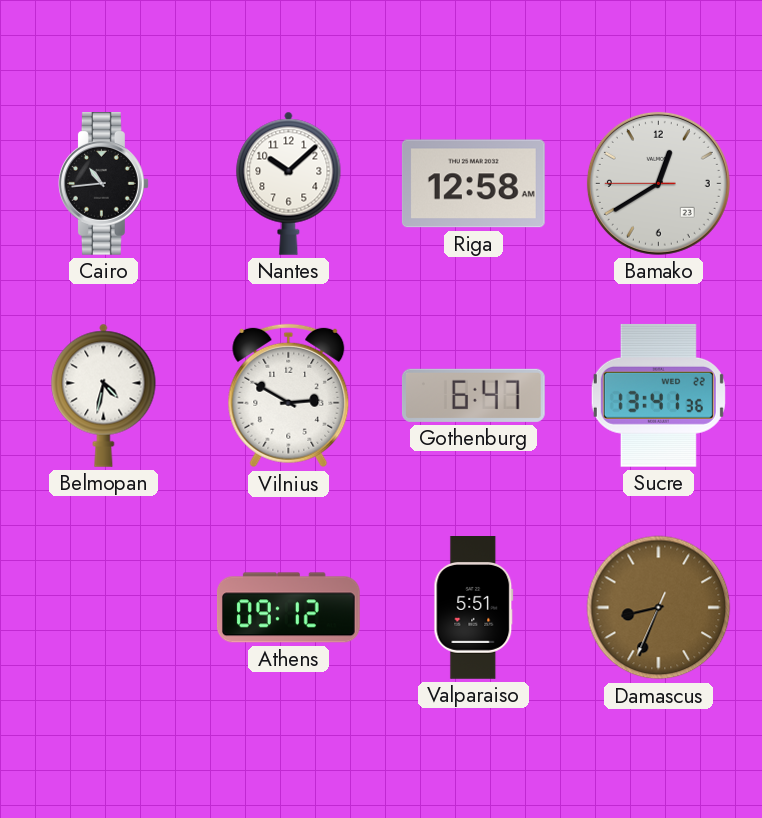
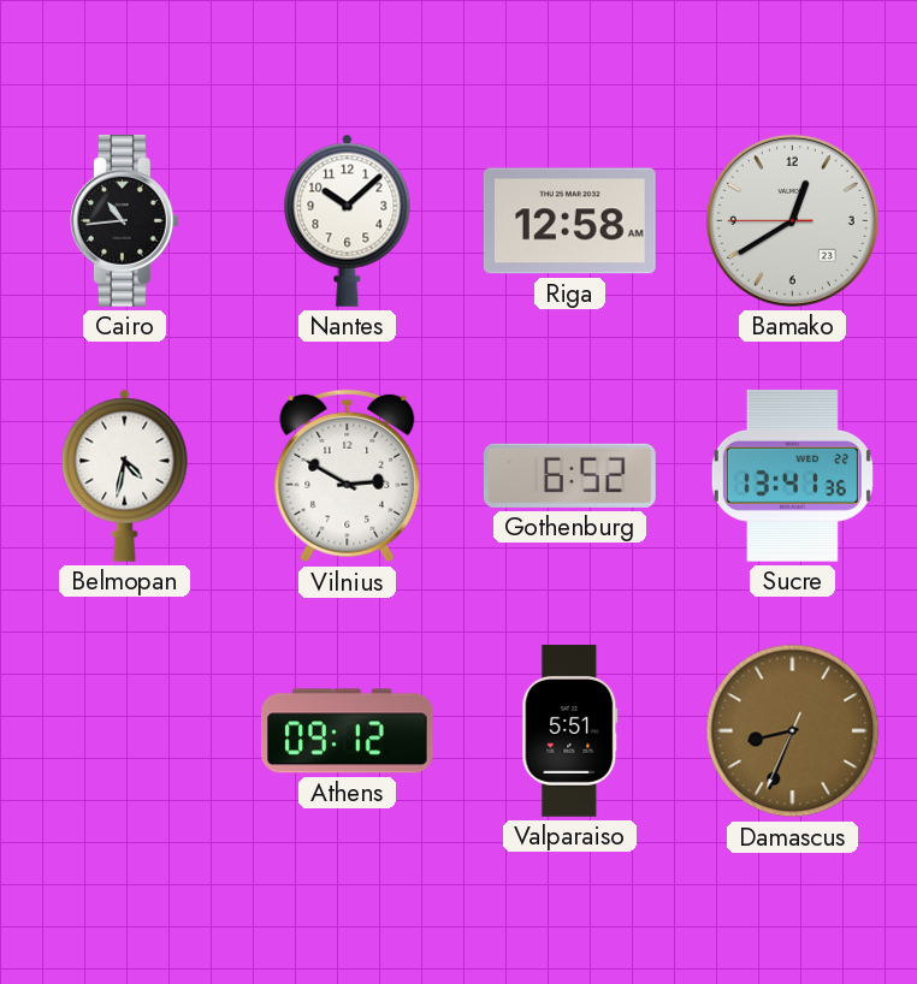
Gothenburg: 6:47 -> 6:52
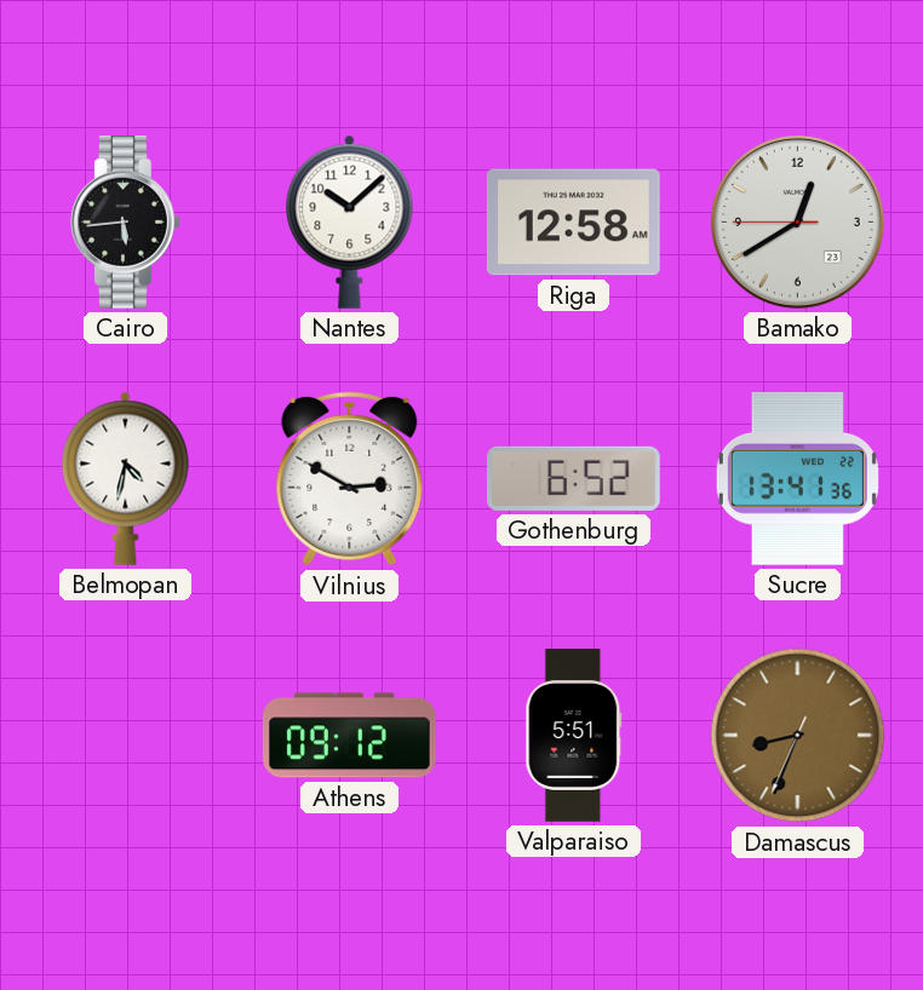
Cairo: 10:44 -> 5:44
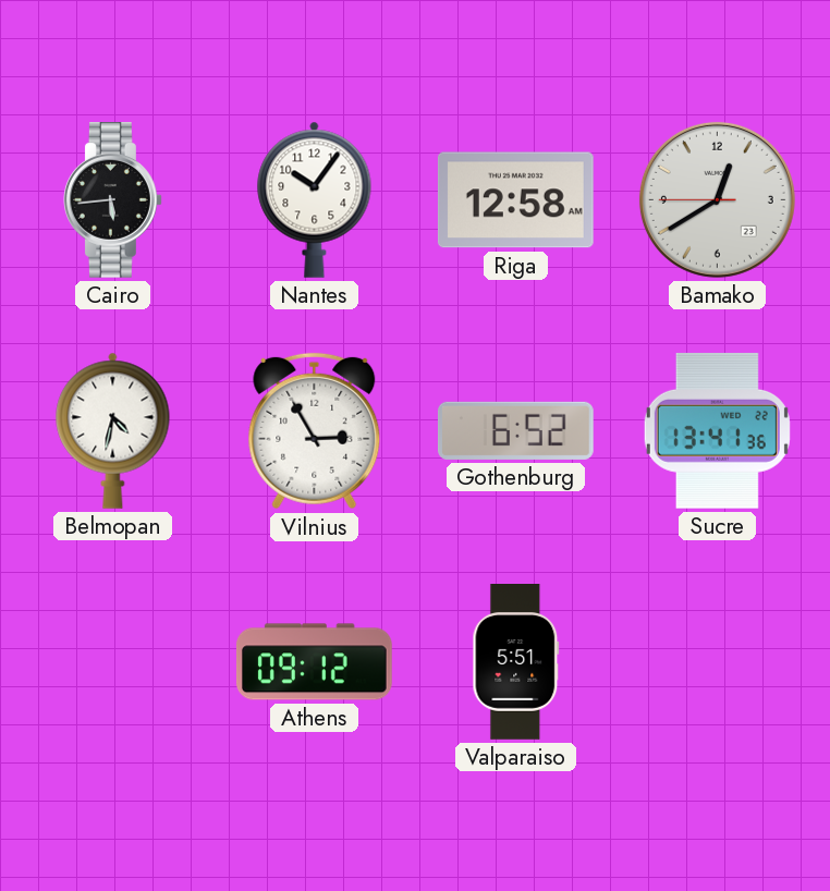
Nantes: 10:08 -> 10:06
Vilnius: 2:50 -> 2:55
Damascus: 8:33 -> none
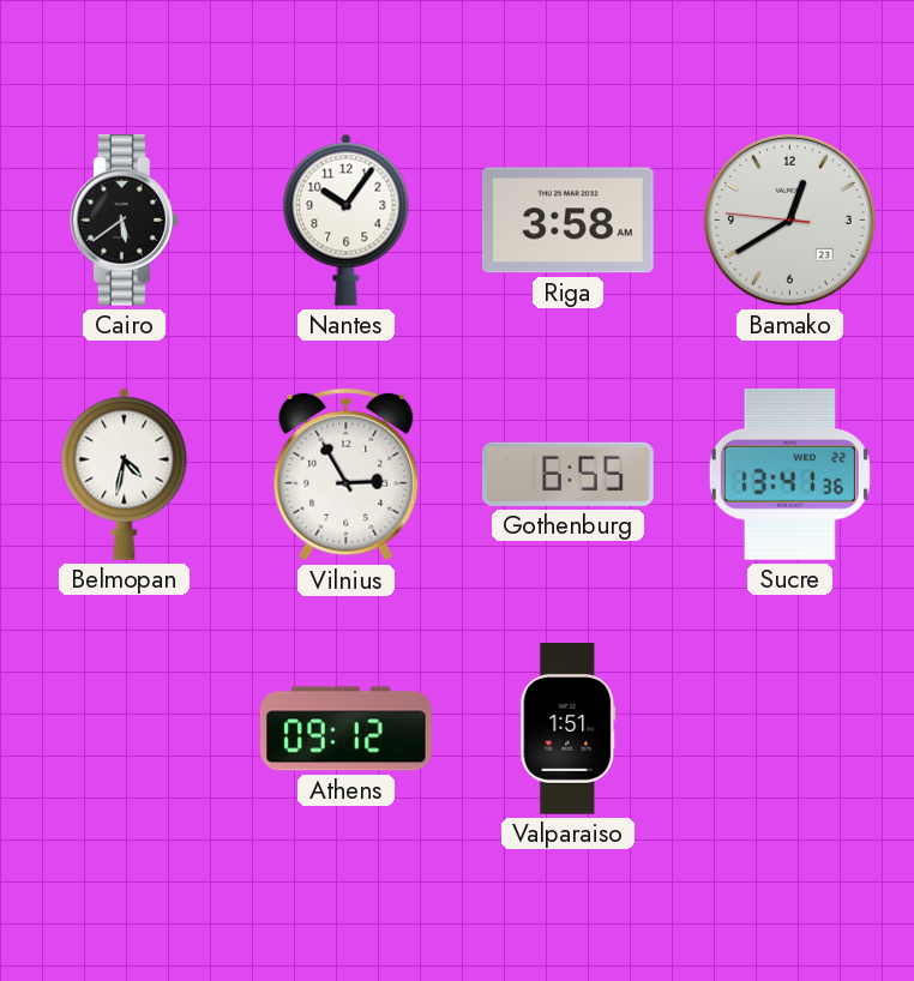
Cairo: 5:44 -> 5:39
Riga: 12:58 -> 3:58
Bamako: 12:39:45 -> 12:39:46
Gothenburg: 6:52 -> 6:55
Valparaiso: 5:51 -> 1:51
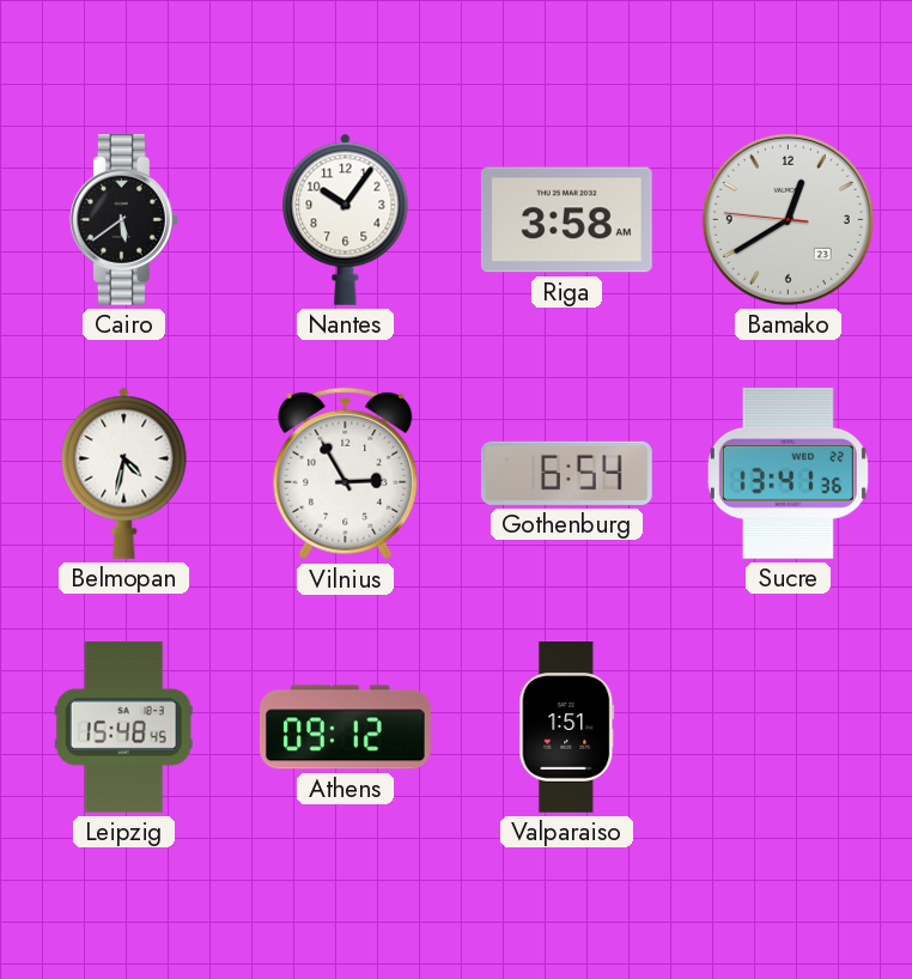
Gothenburg: 6:55 -> 6:54
Leipzig: none -> 15:48
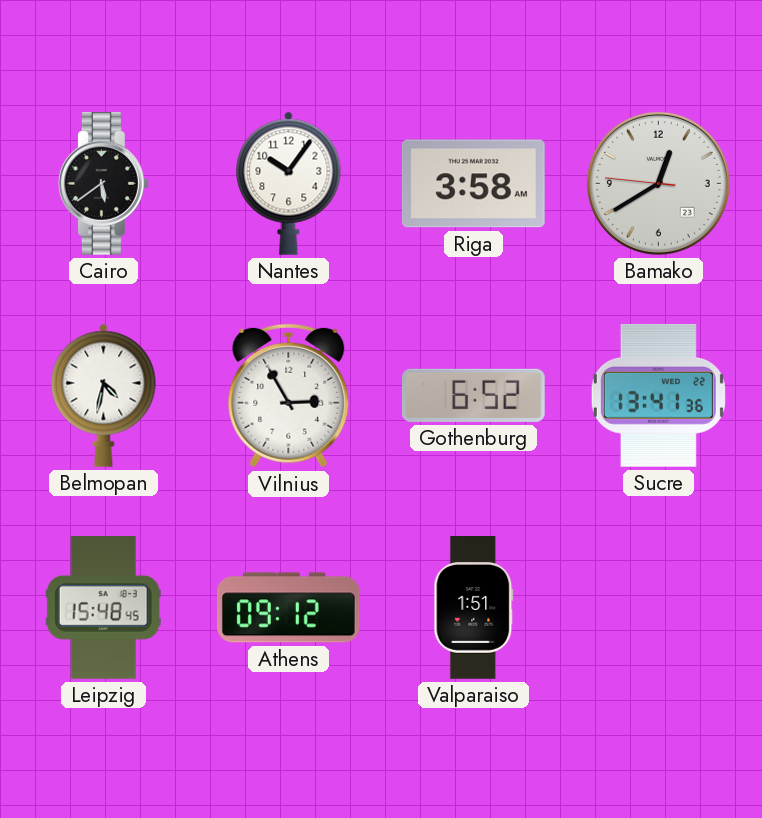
Gothenburg: 6:54 -> 6:52
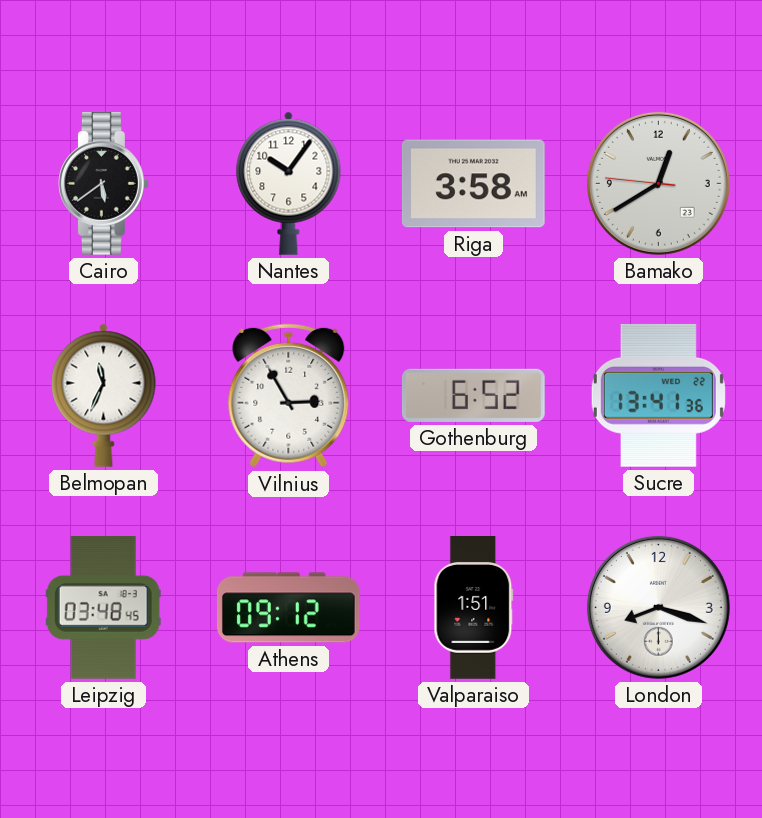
Belmopan: 4:32 -> 11:34
Leipzig: 15:48 -> 03:48
London: none -> 8:18
